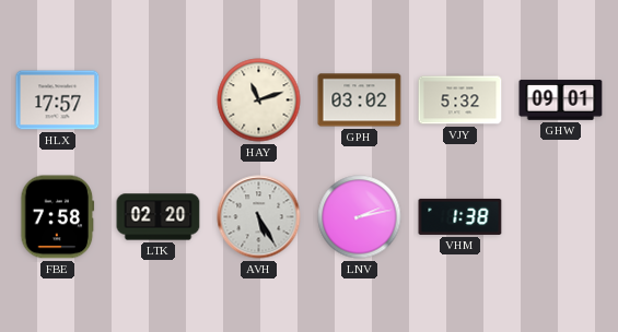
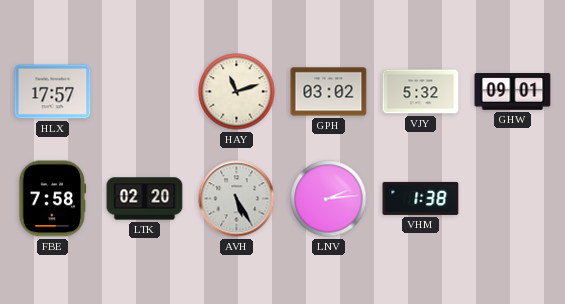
LNV: 2:13 -> 2:14
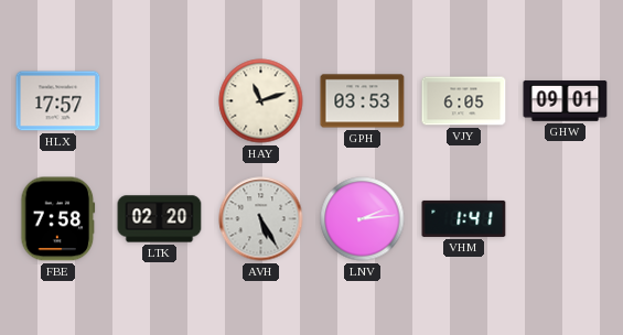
GPH: 03:02 -> 03:53
VJY: 5:32 -> 6:05
VHM: 1:38 -> 1:41
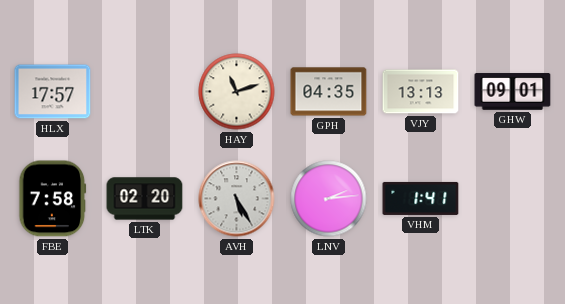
GPH: 03:53 -> 04:35
VJY: 6:05 -> 13:13
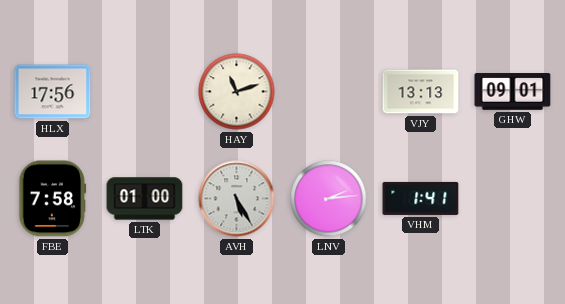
HLX: 17:57 -> 17:56
GPH: 04:35 -> none
LTK: 02:20 -> 01:00
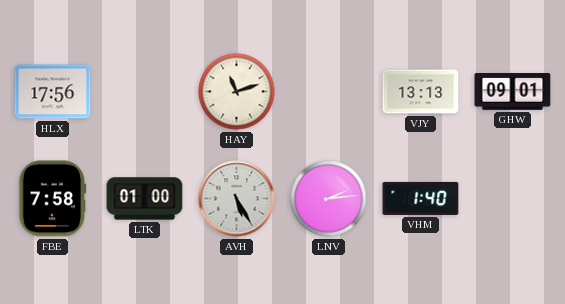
VHM: 1:41 -> 1:40
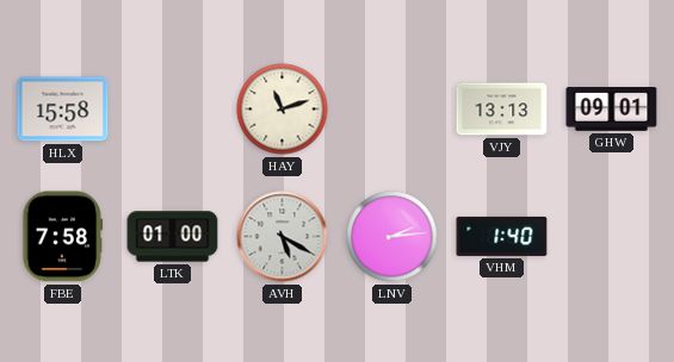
HLX: 17:56 -> 15:58
AVH: 5:25 -> 5:20
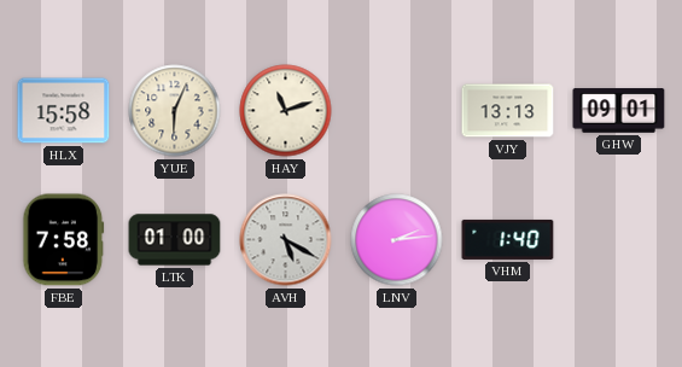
YUE: none -> 6:04
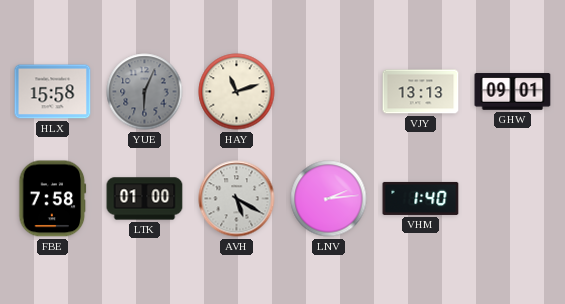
YUE dial: cream -> grey
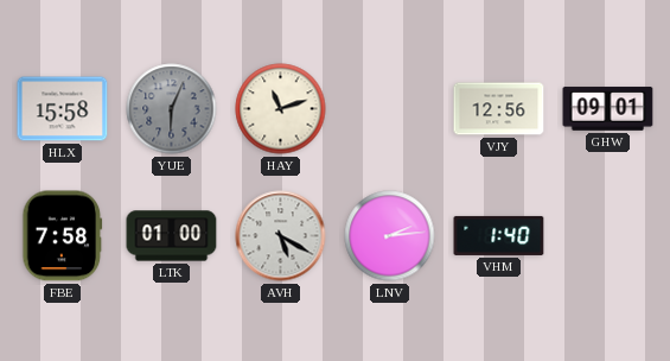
VJY: 13:13 -> 12:56
